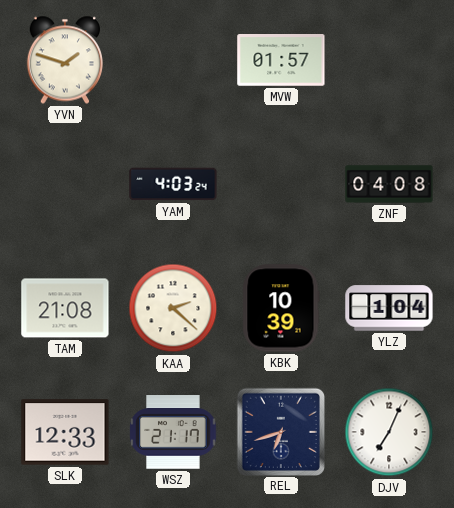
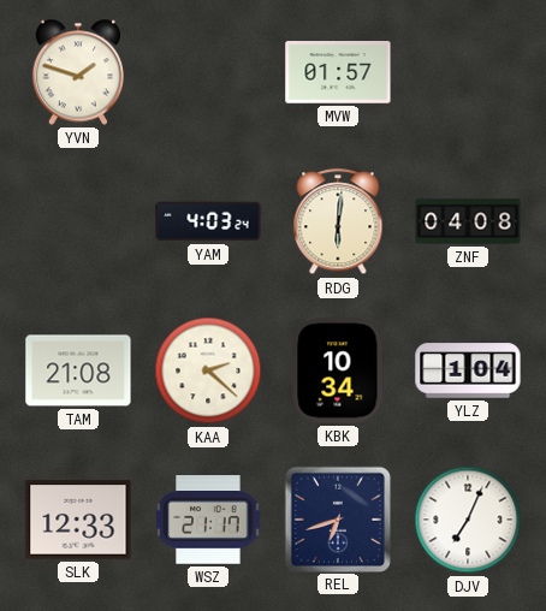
RDG: none -> 6:01
KBK: 10:39 -> 10:34
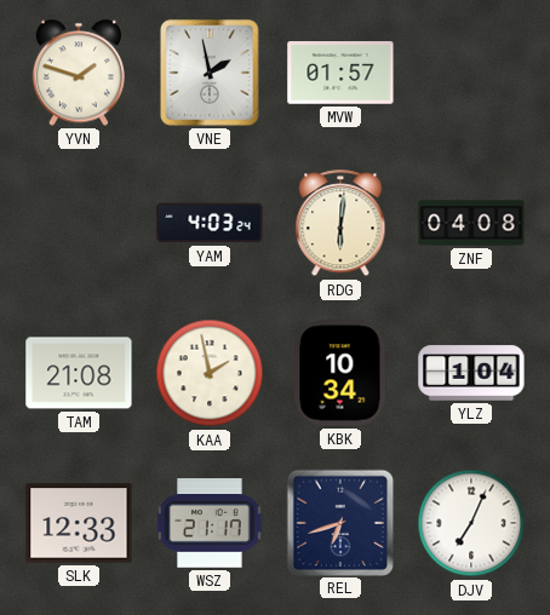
VNE: none -> 1:58
KAA: 2:22 -> 1:58
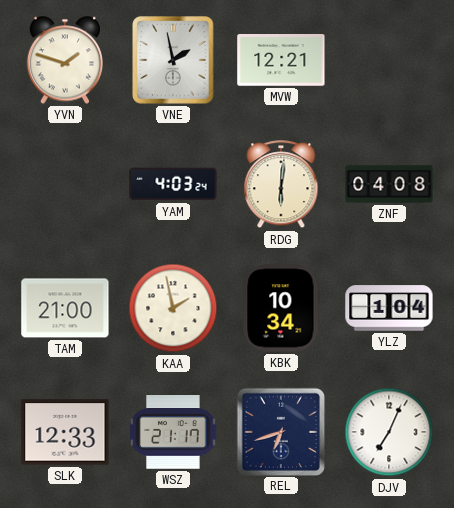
MVW: 01:57 -> 12:21
TAM: 21:08 -> 21:00
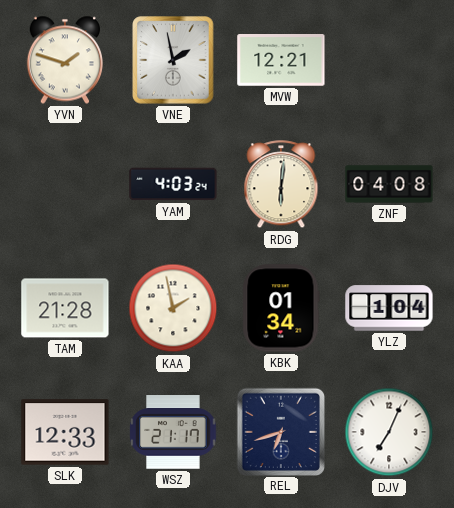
TAM: 21:00 -> 21:28
KBK: 10:34 -> 01:34
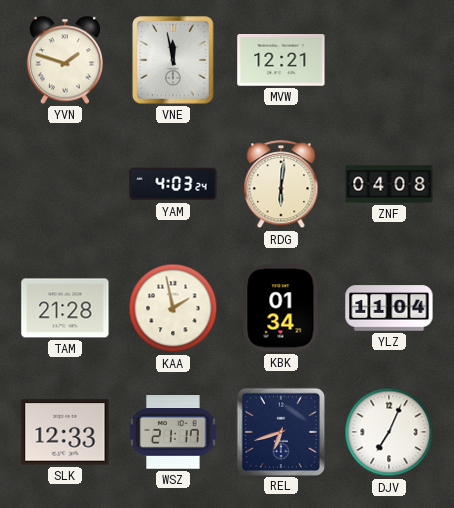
VNE: 1:58 -> 11:58
YLZ: 1:04 -> 11:04
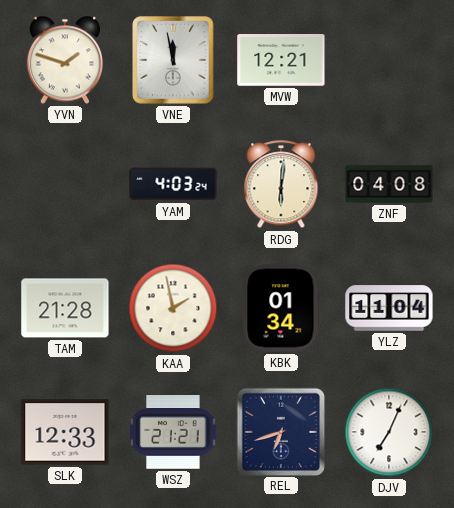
WSZ: 21:17 -> 21:21
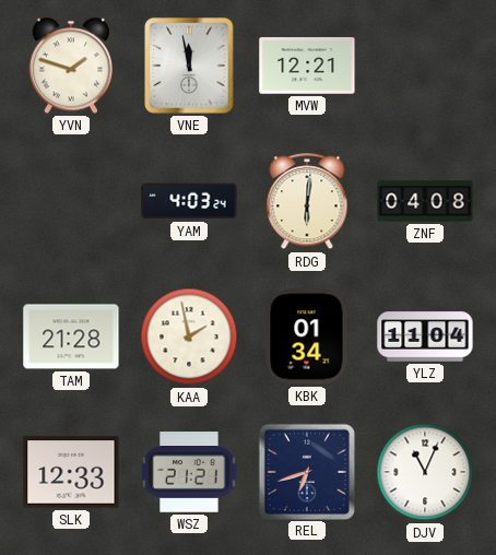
DJV: 7:04 -> 11:04
